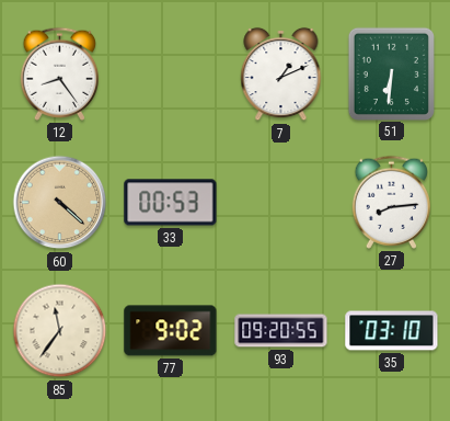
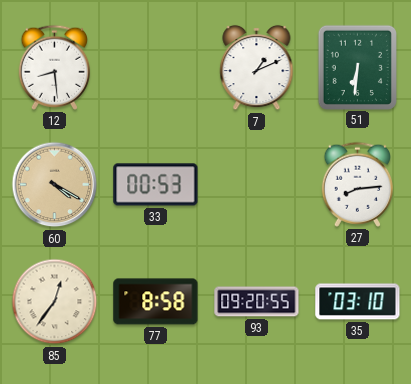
12: 8:24 -> 8:29
60: 4:22 -> 4:20
85: 11:36 -> 12:36
77: 9:02 -> 8:58
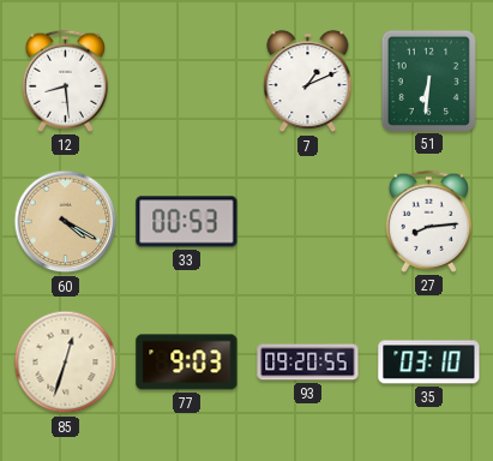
85: 12:36 -> 12:33
77: 8:58 -> 9:03
